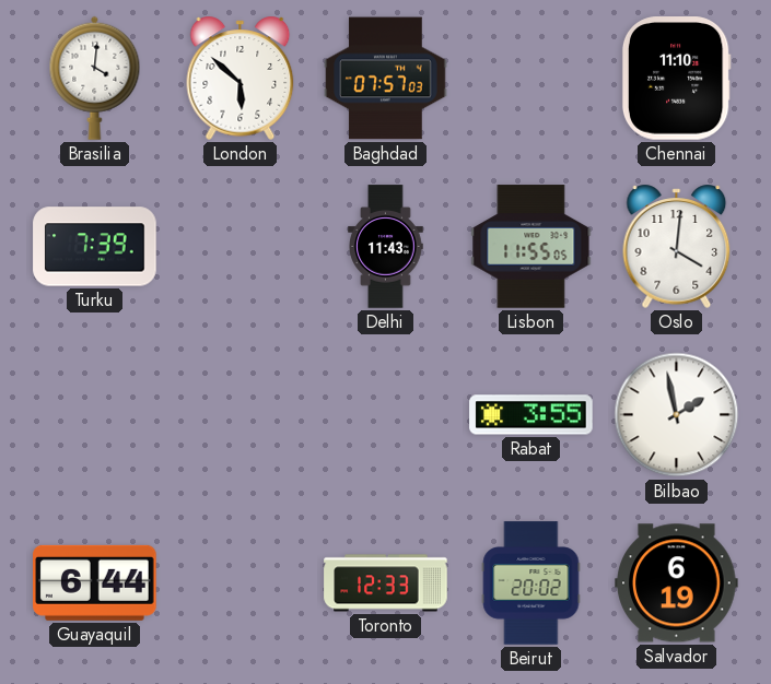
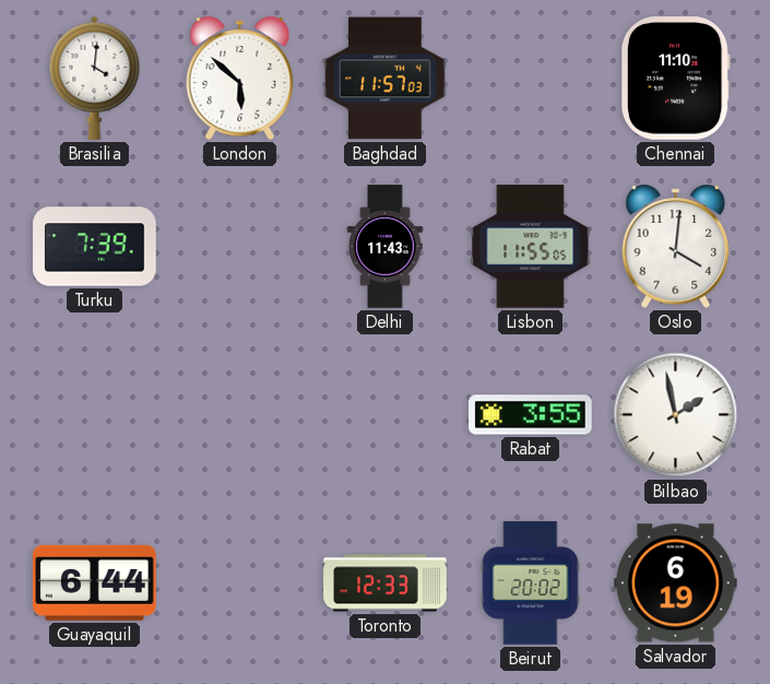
Baghdad: 07:57 -> 11:57
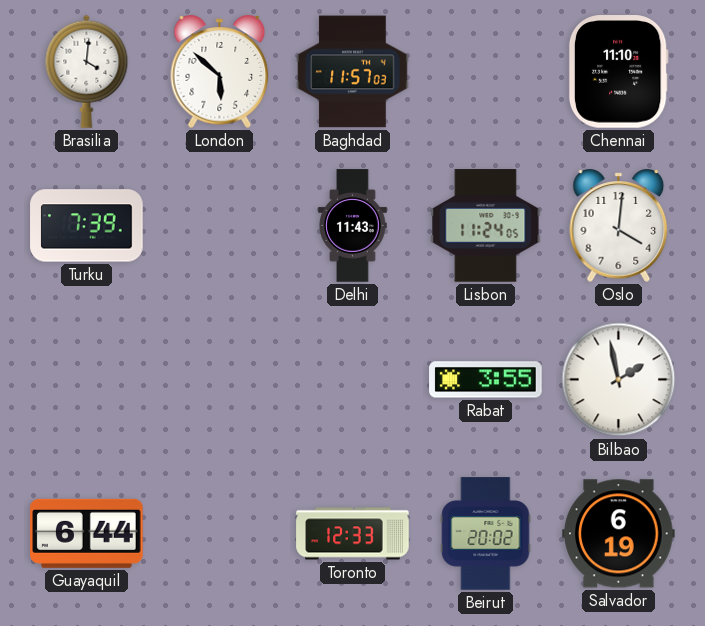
Lisbon: 11:55 -> 11:24
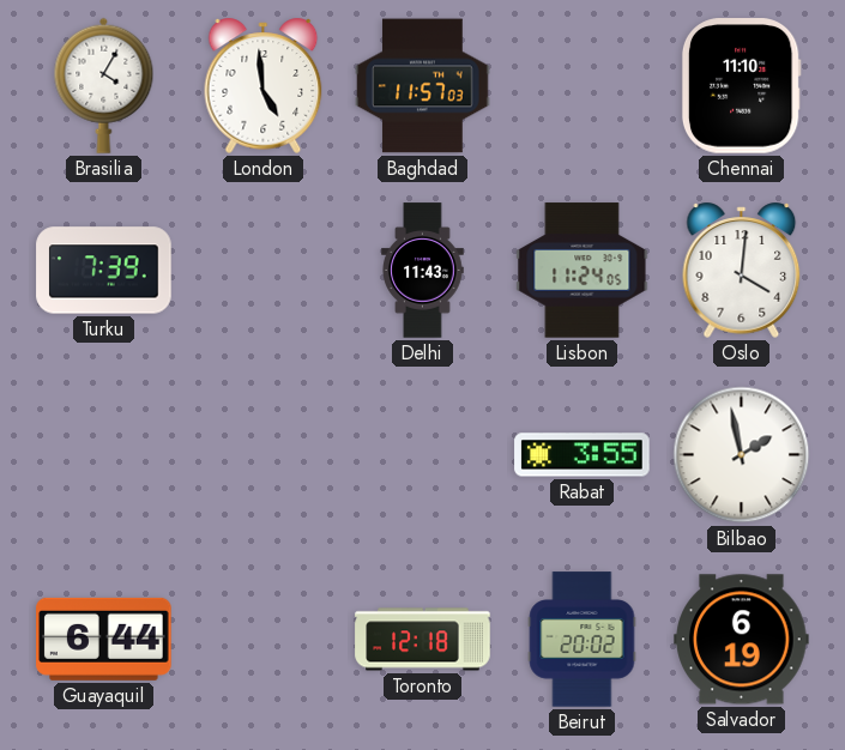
Brasilia: 4:01 -> 4:05
London: 5:52 -> 4:59
Toronto: 12:33 -> 12:18
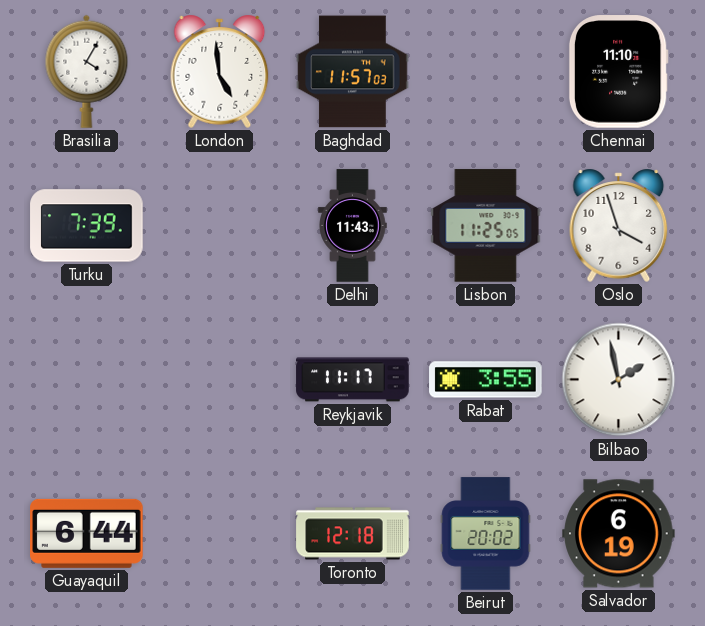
Lisbon: 11:24 -> 11:25
Oslo: 4:01 -> 3:57
Reykjavik: none -> 11:17
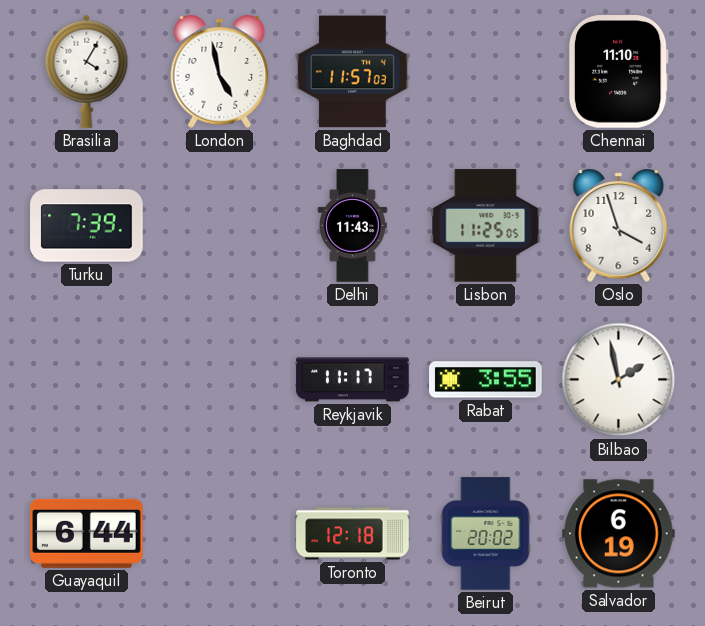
London: 4:59 -> 4:58
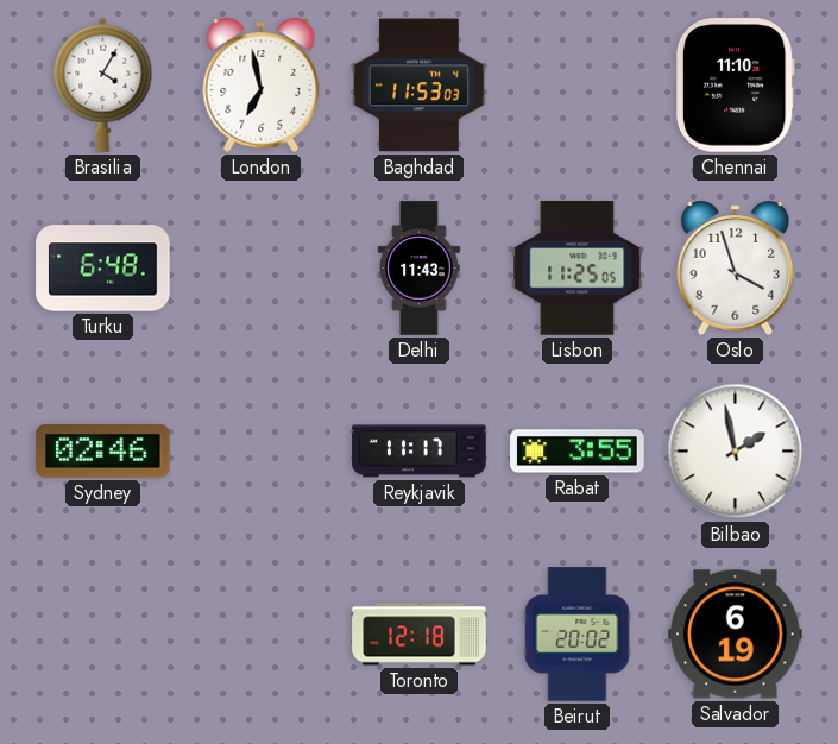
London: 4:58 -> 6:58
Baghdad: 11:57 -> 11:53
Turku: 7:39 -> 6:48
Sydney: none -> 02:46
Guayaquil: 6:44 -> none
